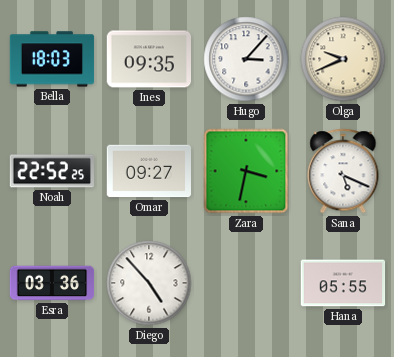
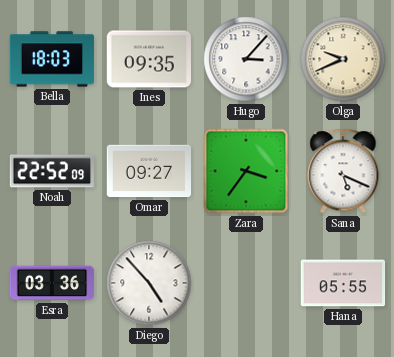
Noah: 22:52:25 -> 22:52:09
Zara: 3:32 -> 3:36
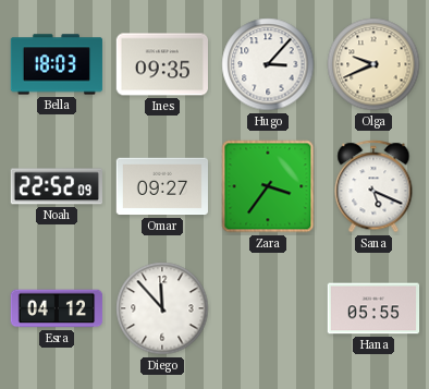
Esra: 03:36 -> 04:12
Diego: 4:53 -> 11:53
